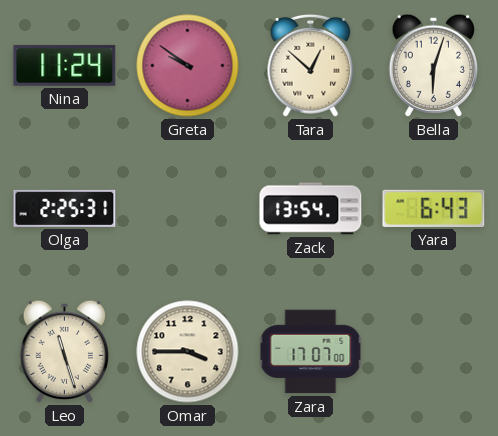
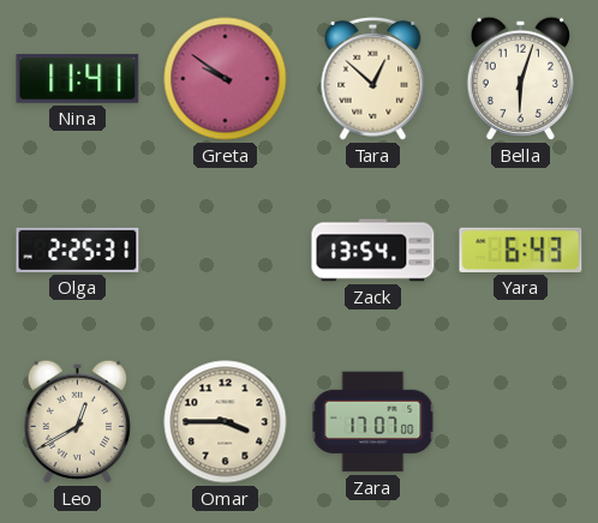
Nina: 11:24 -> 11:41
Leo: 11:27 -> 12:40
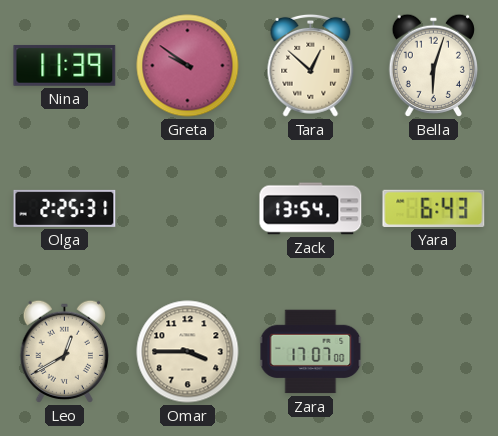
Nina: 11:41 -> 11:39
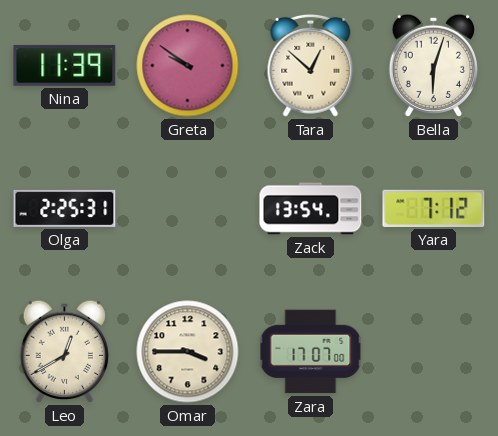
Yara: 6:43 -> 7:12
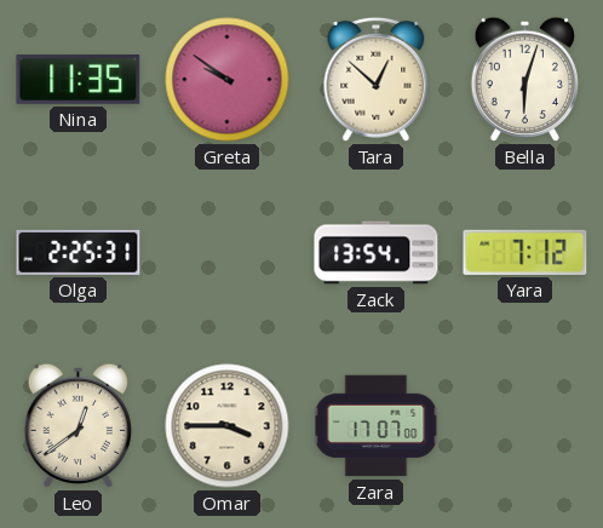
Nina: 11:39 -> 11:35
Leo: 12:40 -> 12:39
